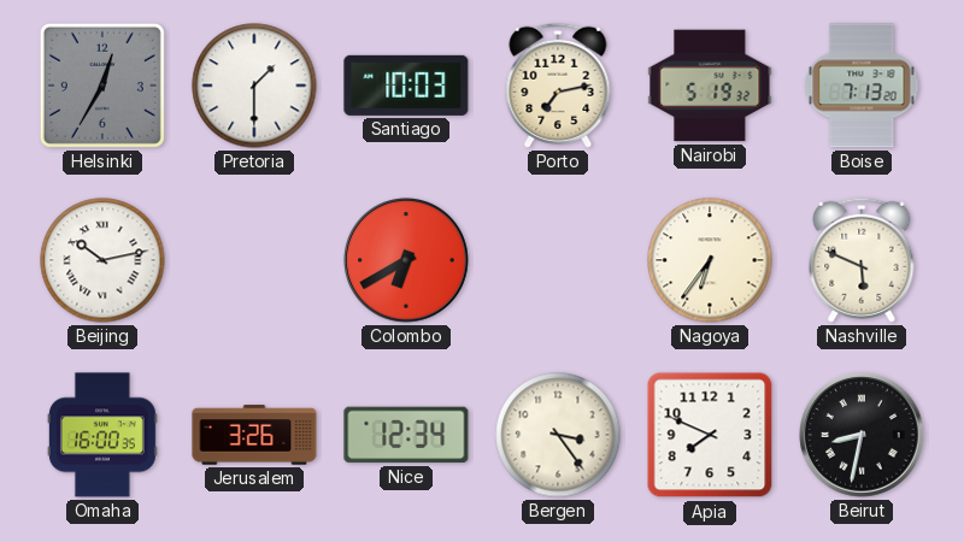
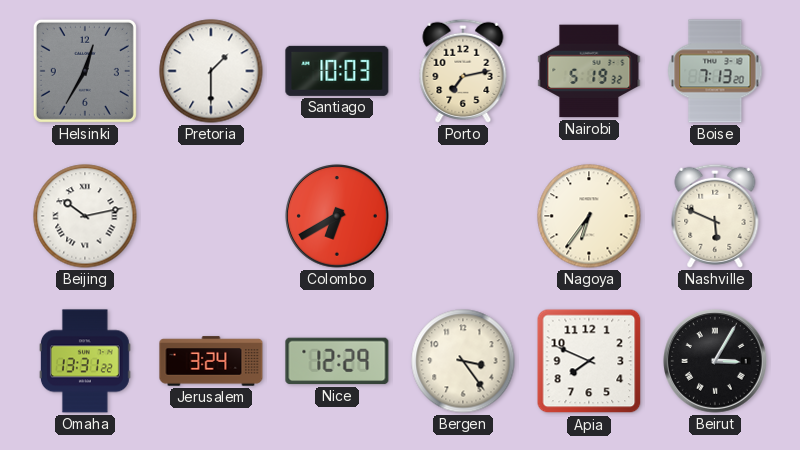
Omaha: 16:00 -> 13:31
Jerusalem: 3:26 -> 3:24
Nice: 12:34 -> 12:29
Beirut: 8:32 -> 3:05
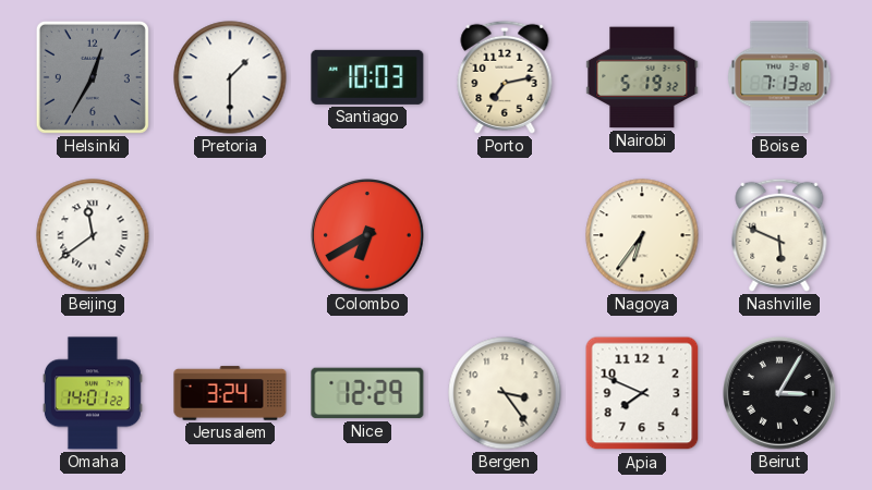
Beijing: 10:13 -> 11:39
Omaha: 13:31 -> 14:01
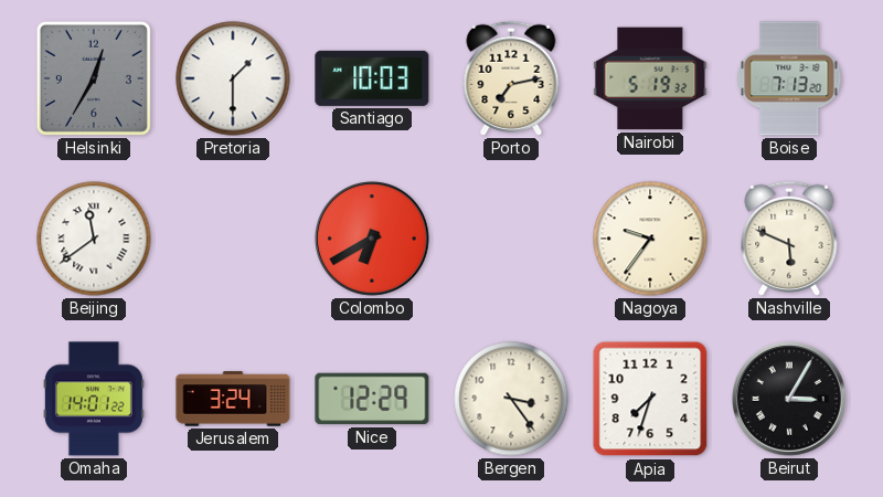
Nagoya: 6:36 -> 9:36
Apia: 7:49 -> 7:33
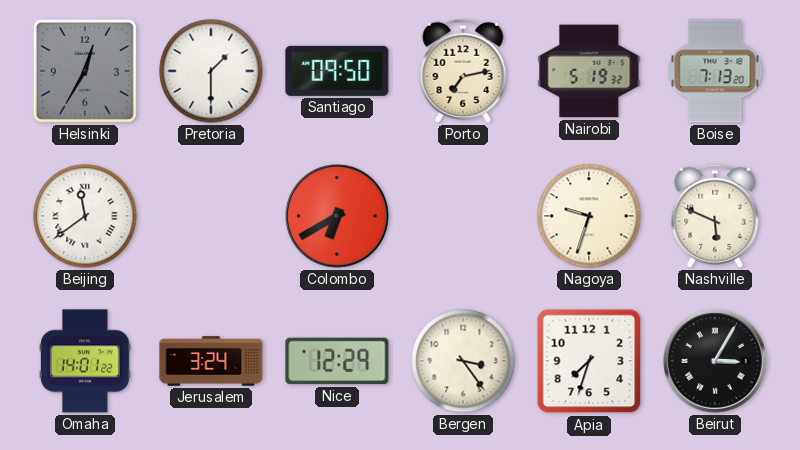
Santiago: 10:03 -> 09:50
Nagoya: 9:36 -> 9:33
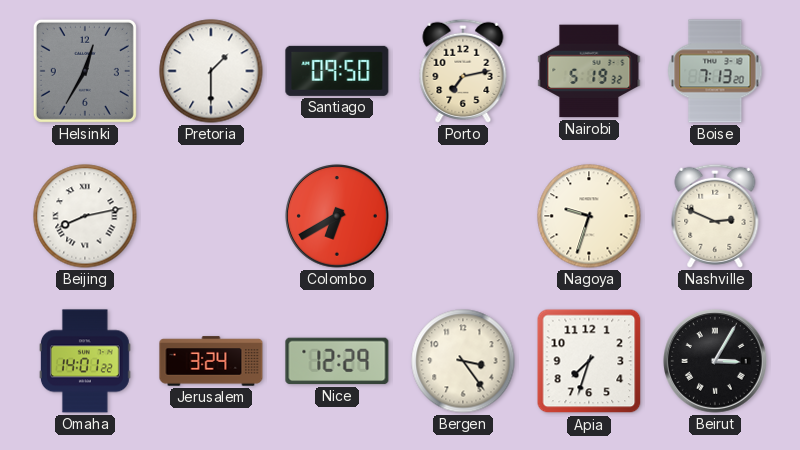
Beijing: 11:39 -> 8:13
Nashville: 5:49 -> 2:49
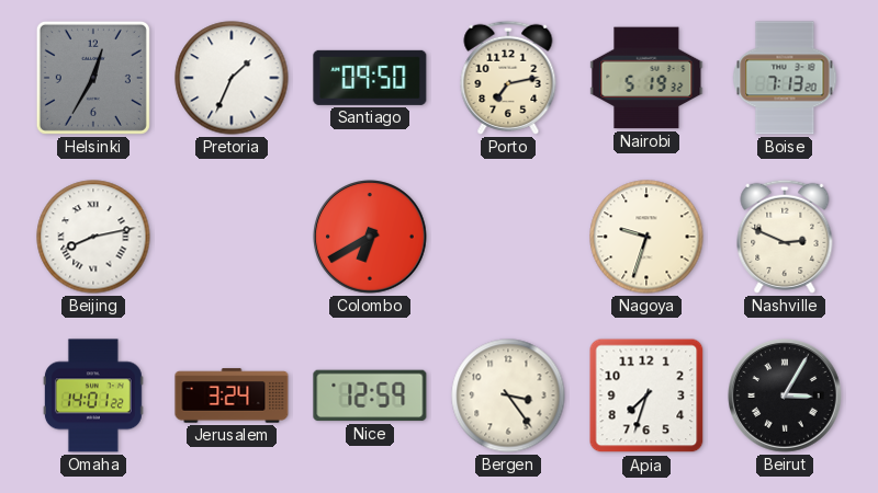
Pretoria: 1:30 -> 1:34
Nice: 12:29 -> 12:59
